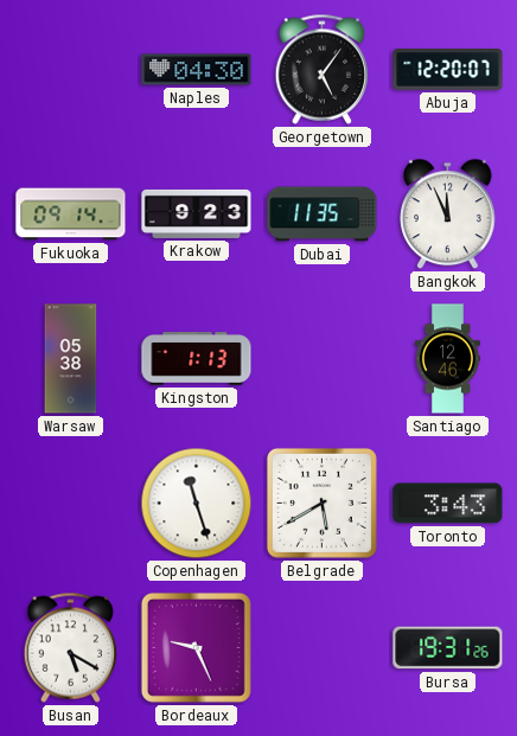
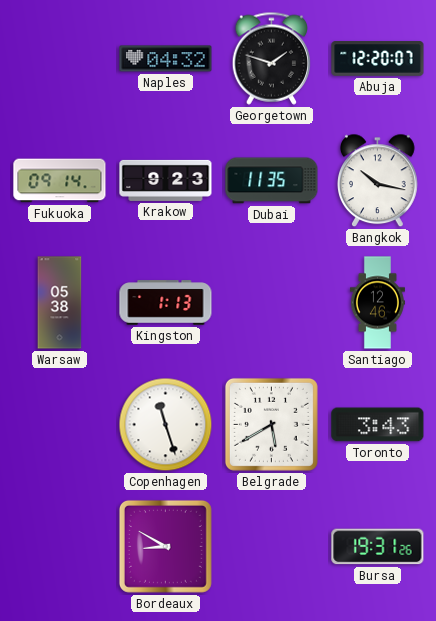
Naples: 04:30 -> 04:32
Georgetown: 5:06 -> 1:48
Bangkok: 11:56 -> 10:17
Busan: 5:20 -> none
Bordeaux: 9:26 -> 8:50
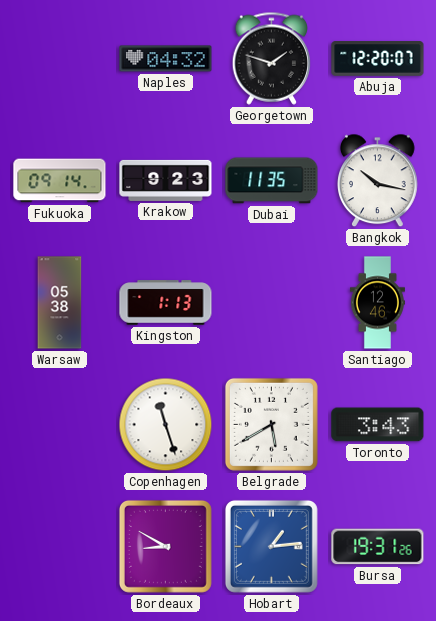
Hobart: none -> 1:14
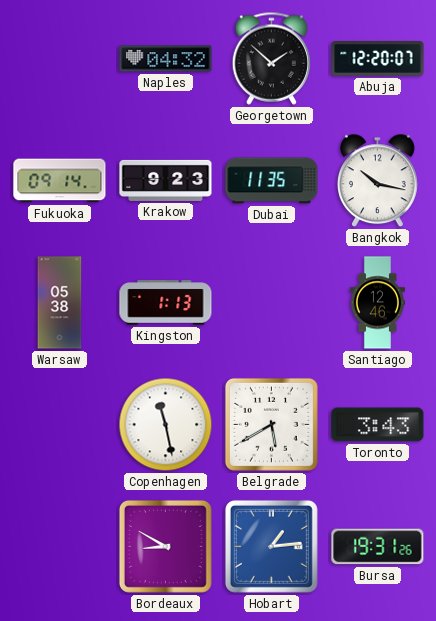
Georgetown: 1:48 -> 1:52
Copenhagen: 11:27 -> 11:28
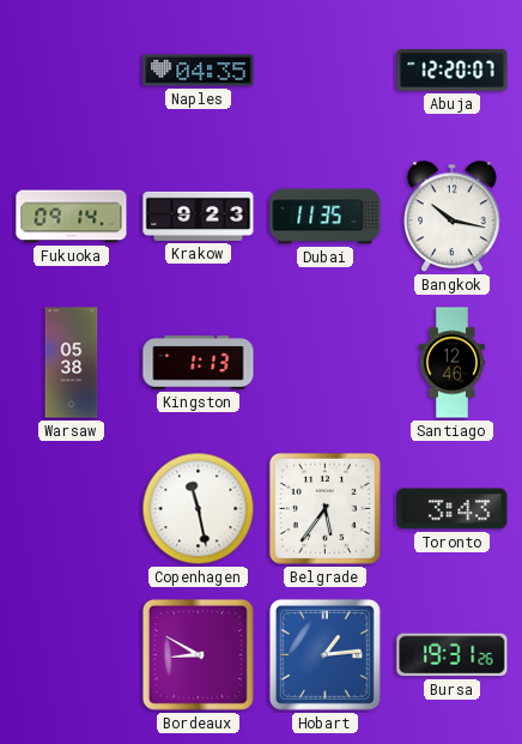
Naples: 04:32 -> 04:35
Georgetown: 1:52 -> none
Belgrade: 5:40 -> 5:36
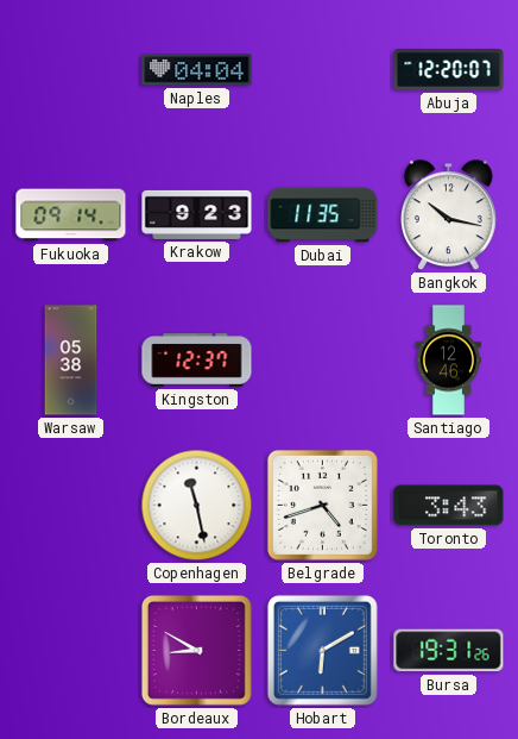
Naples: 04:35 -> 04:04
Kingston: 1:13 -> 12:37
Belgrade: 5:36 -> 4:42
Hobart: 1:14 -> 6:10
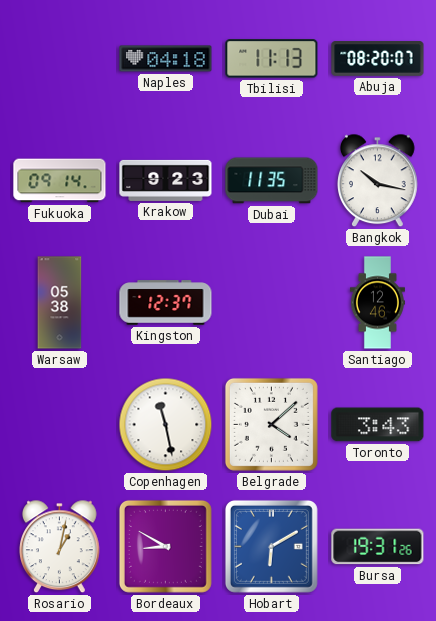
Naples: 04:04 -> 04:18
Tbilisi: none -> 11:13
Abuja: 12:20 -> 08:20
Belgrade: 4:42 -> 4:08
Rosario: none -> 1:02
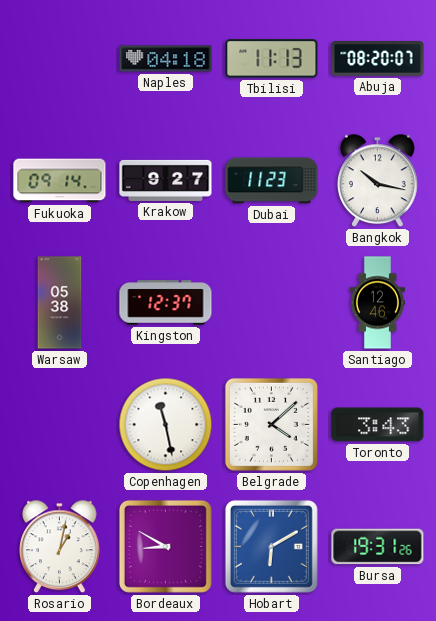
Krakow: 9:23 -> 9:27
Dubai: 11:35 -> 11:23
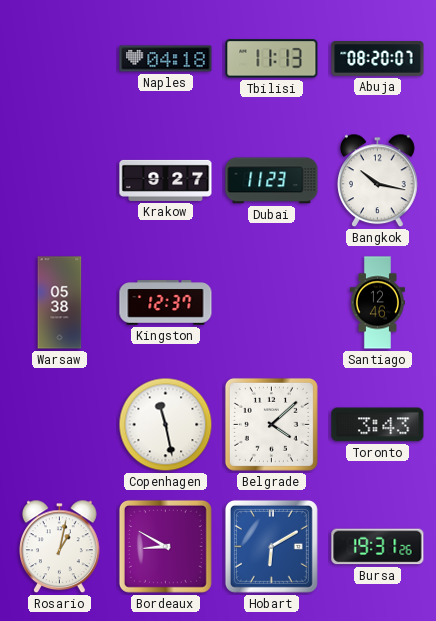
Fukuoka: 09:14 -> none
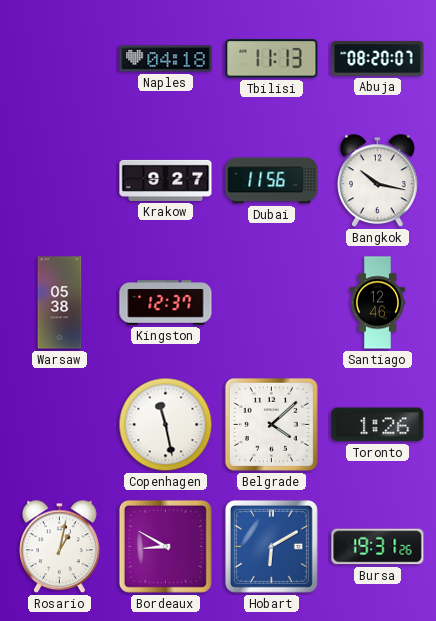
Dubai: 11:23 -> 11:56
Toronto: 3:43 -> 1:26
